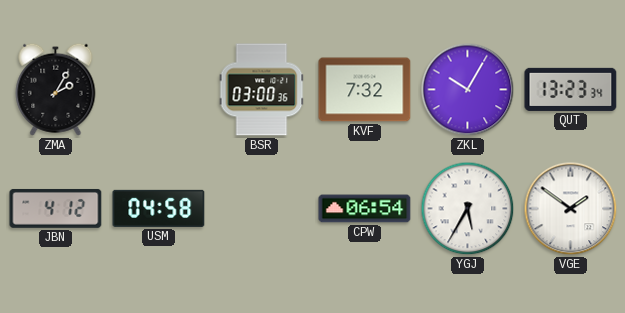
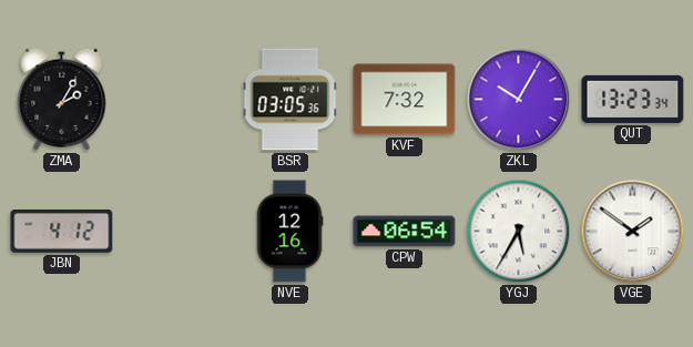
BSR: 03:00 -> 03:05
USM: 04:58 -> none
NVE: none -> 12:16
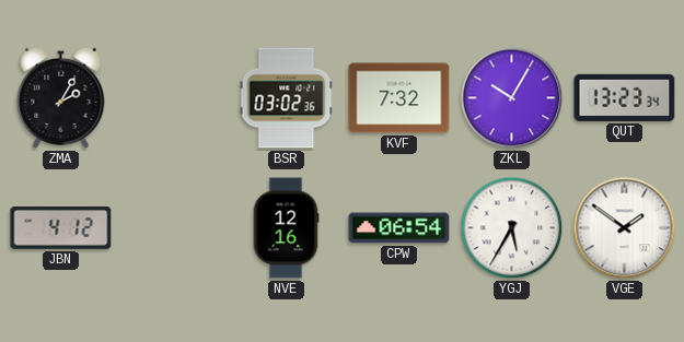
BSR: 03:05 -> 03:02
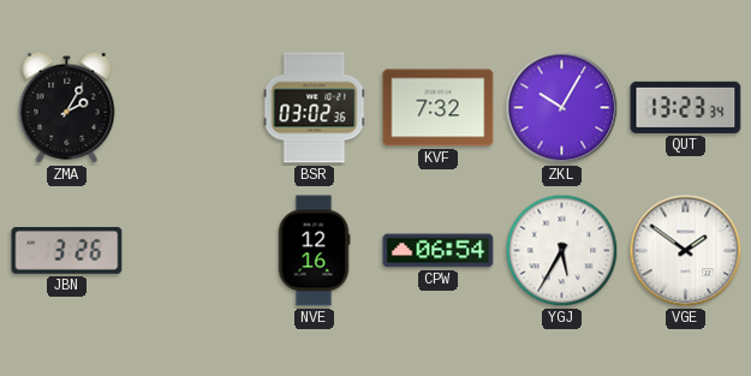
JBN: 4:12 -> 3:26
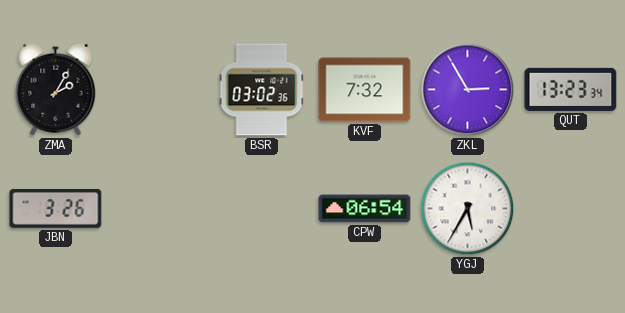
ZKL: 10:05 -> 2:55
NVE: 12:16 -> none
VGE: 1:51 -> none
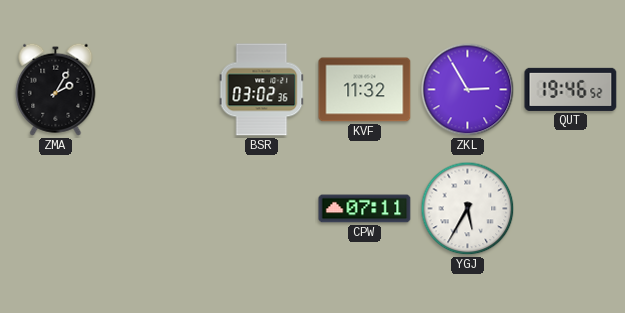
KVF: 7:32 -> 11:32
QUT: 13:23 -> 19:46
JBN: 3:26 -> none
CPW: 06:54 -> 07:11
